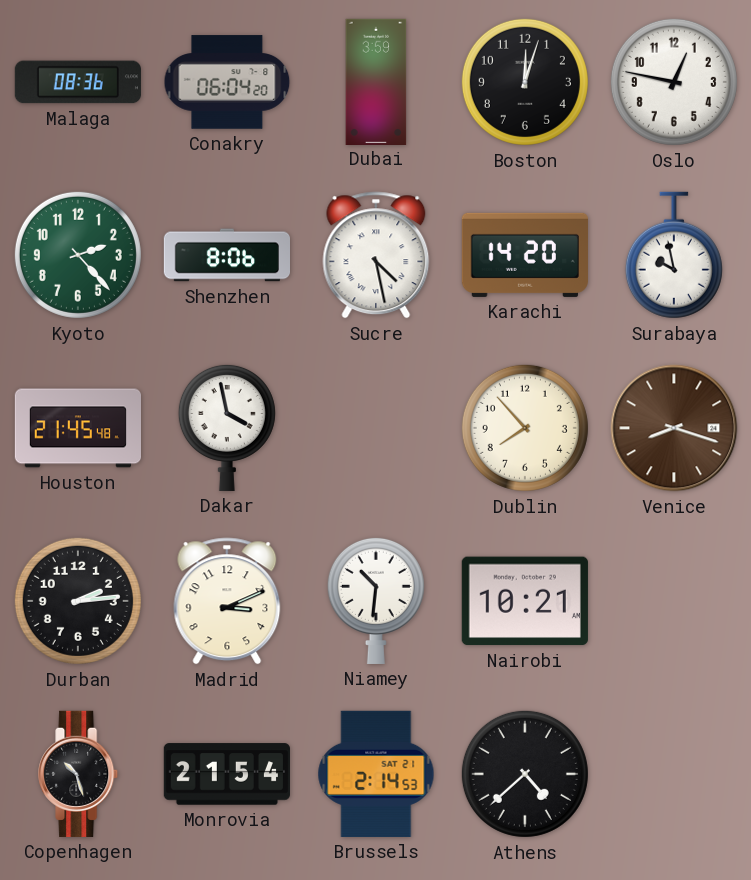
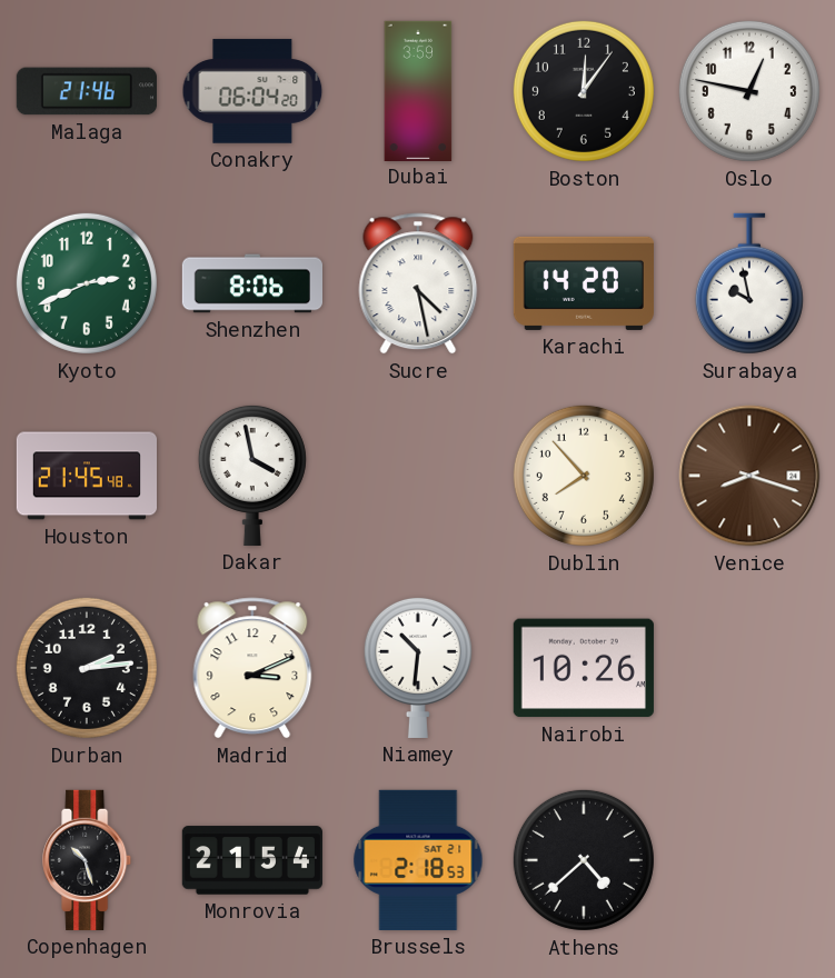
Malaga: 08:36 -> 21:46
Boston: 12:03 -> 12:06
Kyoto: 2:23 -> 2:41
Nairobi: 10:21 -> 10:26
Brussels: 2:14 -> 2:18
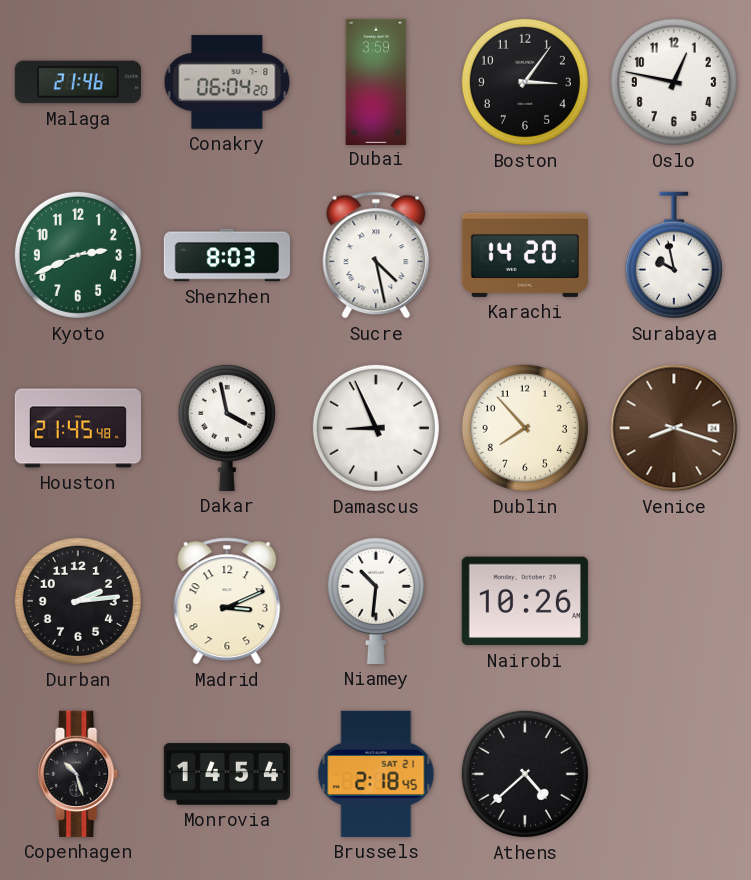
Boston: 12:06 -> 3:06
Shenzhen: 8:06 -> 8:03
Damascus: none -> 8:56
Monrovia: 21:54 -> 14:54
Brussels: 2:18:53 -> 2:18:45
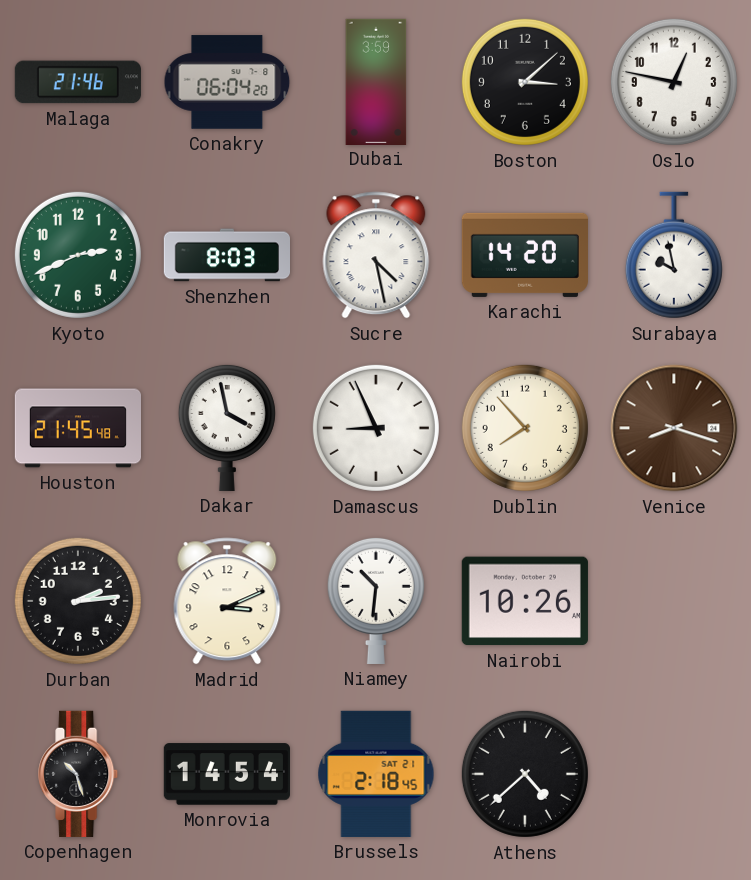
Boston: 3:06 -> 3:08
